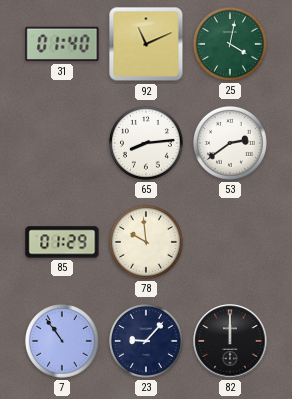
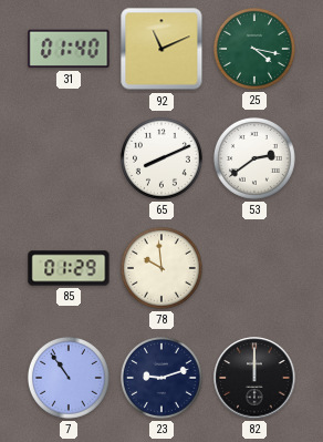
25: 4:02 -> 4:17
65: 8:14 -> 8:11
23: 9:07 -> 9:12
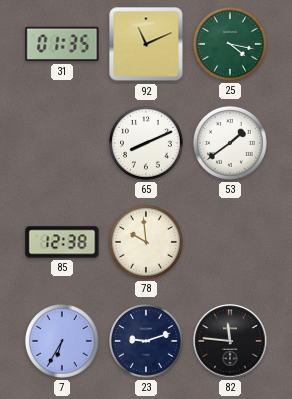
31: 01:40 -> 01:35
53: 2:39 -> 1:39
85: 01:29 -> 12:38
7: 10:54 -> 6:35
82: 12:00 -> 11:46
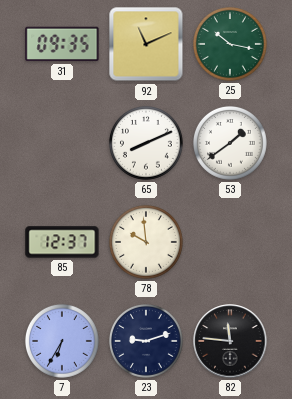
31: 01:35 -> 09:35
25: 4:17 -> 10:17
85: 12:38 -> 12:37
